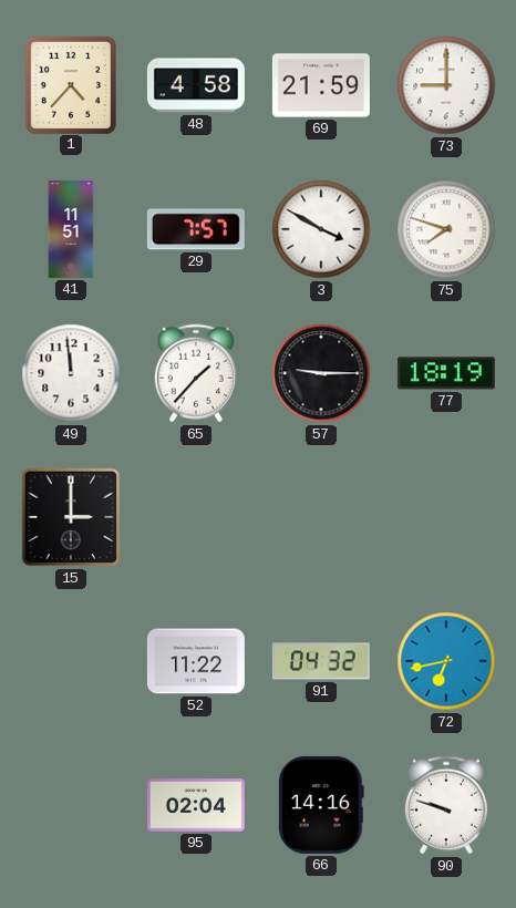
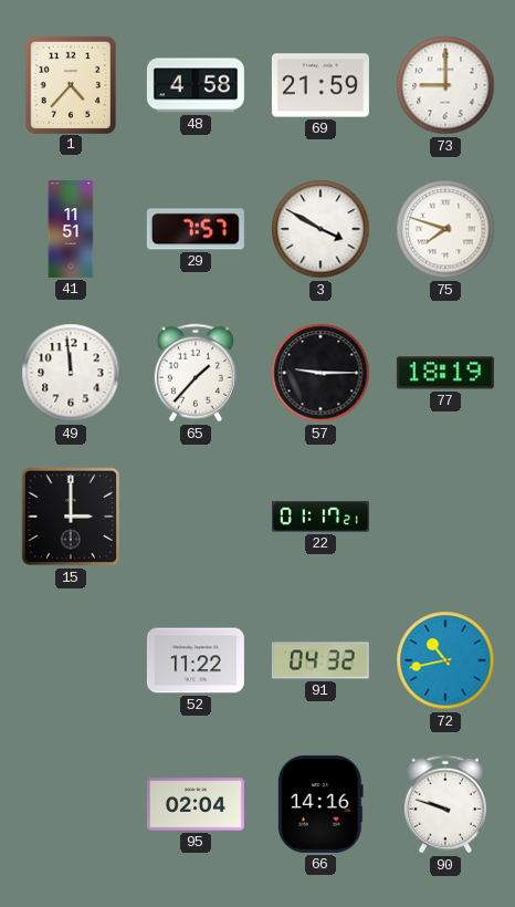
22: none -> 01:17
72: 6:43 -> 10:43
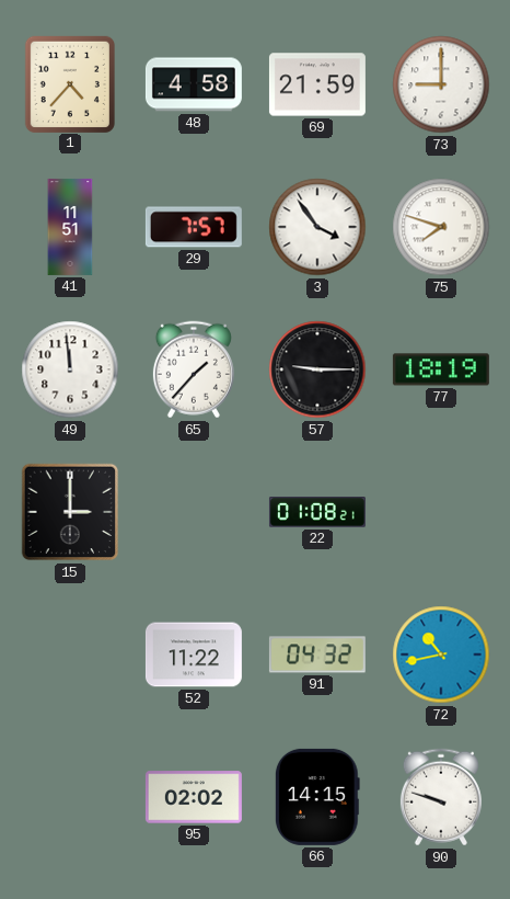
3: 3:50 -> 3:54
22: 01:17 -> 01:08
95: 02:04 -> 02:02
66: 14:16 -> 14:15
